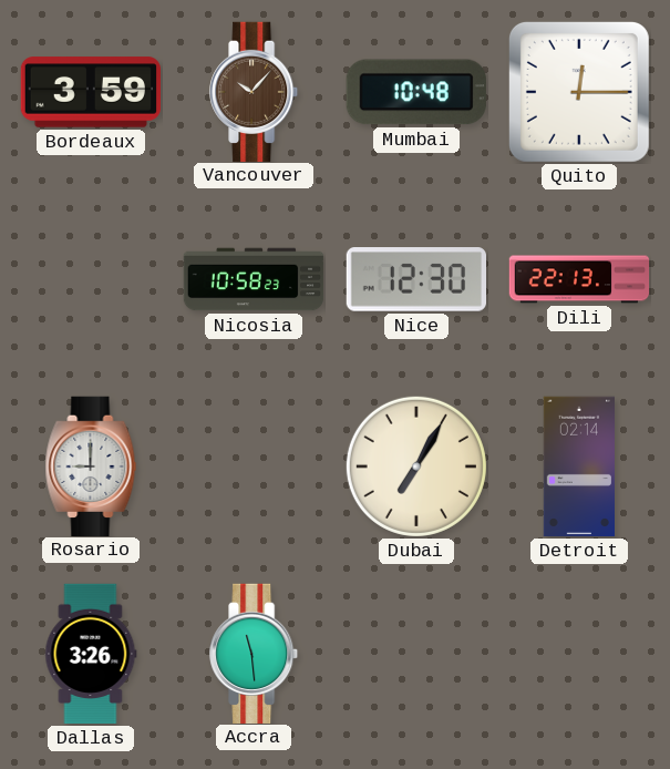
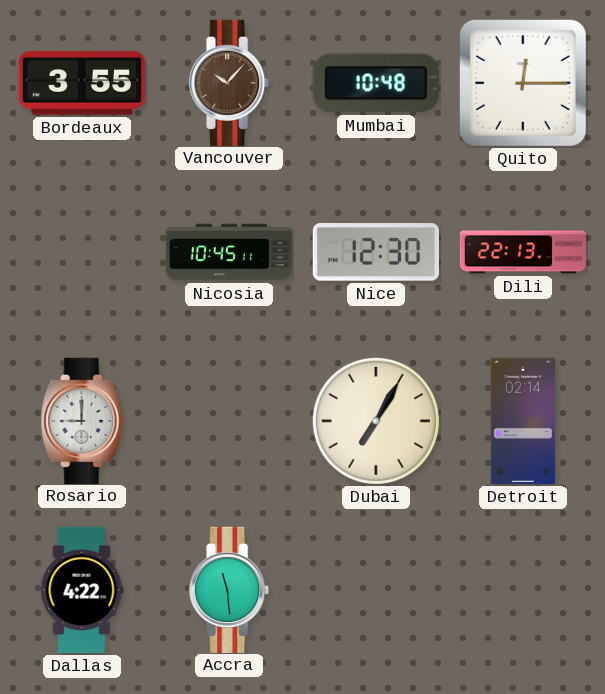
Bordeaux: 3:59 -> 3:55
Nicosia: 10:58 -> 10:45
Dallas: 3:26 -> 4:22
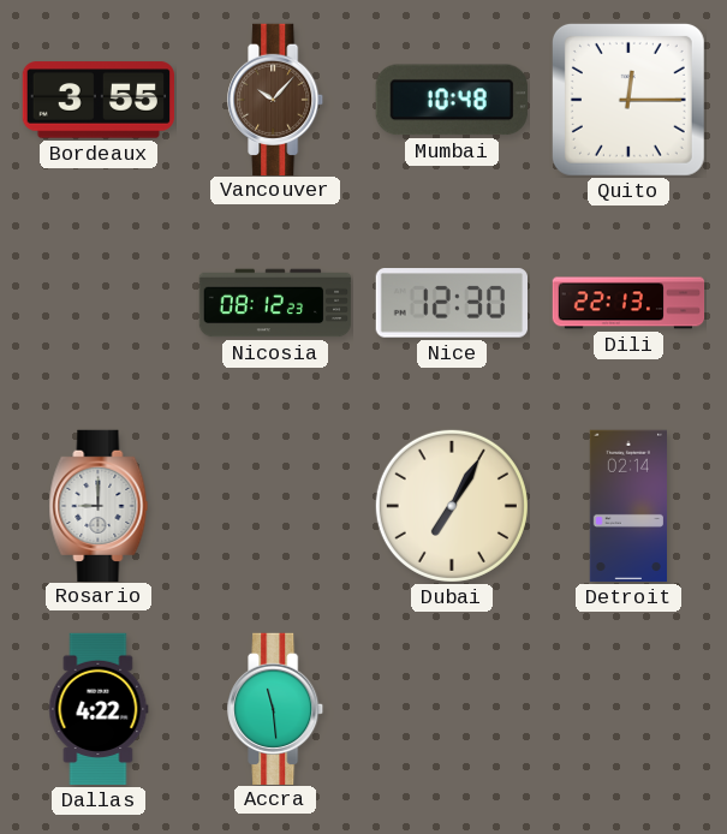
Nicosia: 10:45 -> 08:12
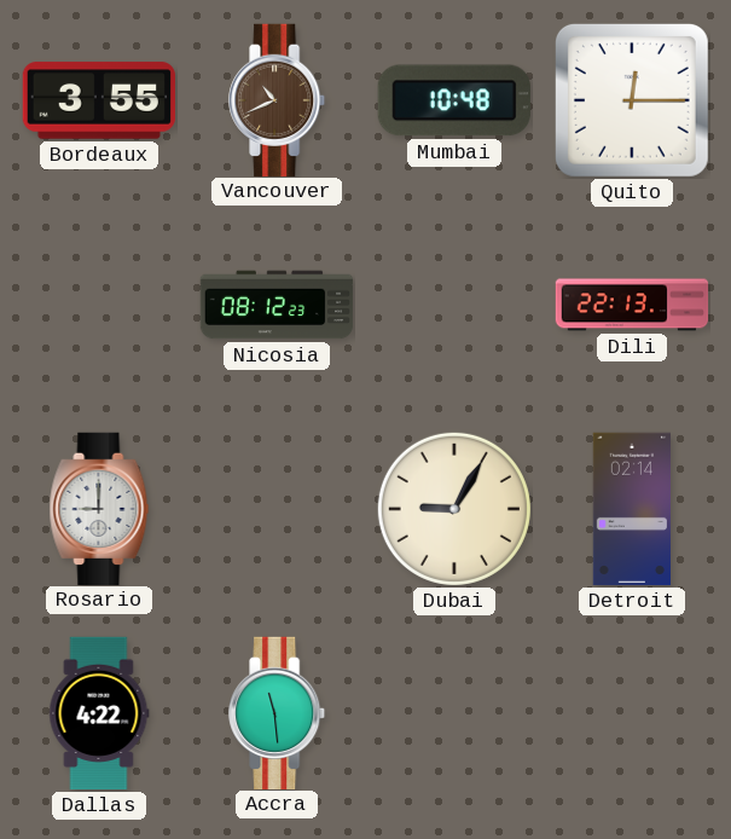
Vancouver: 10:07 -> 10:41
Nice: 12:30 -> none
Dubai: 7:05 -> 9:05
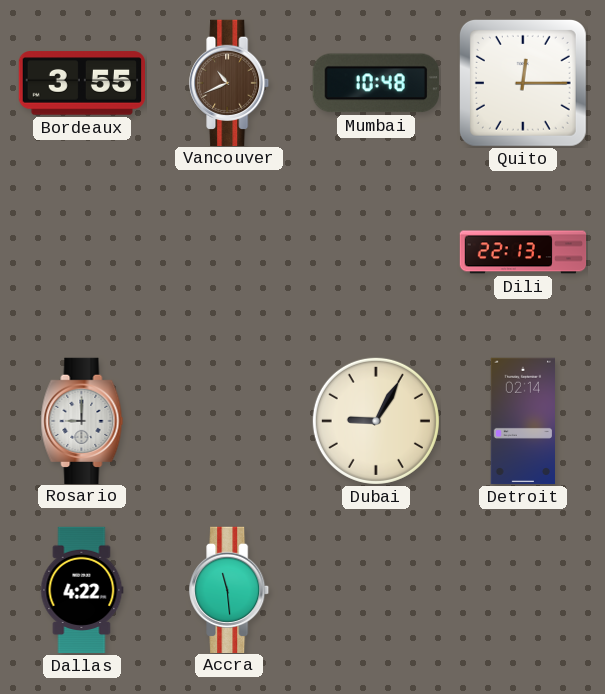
Nicosia: 08:12 -> none
